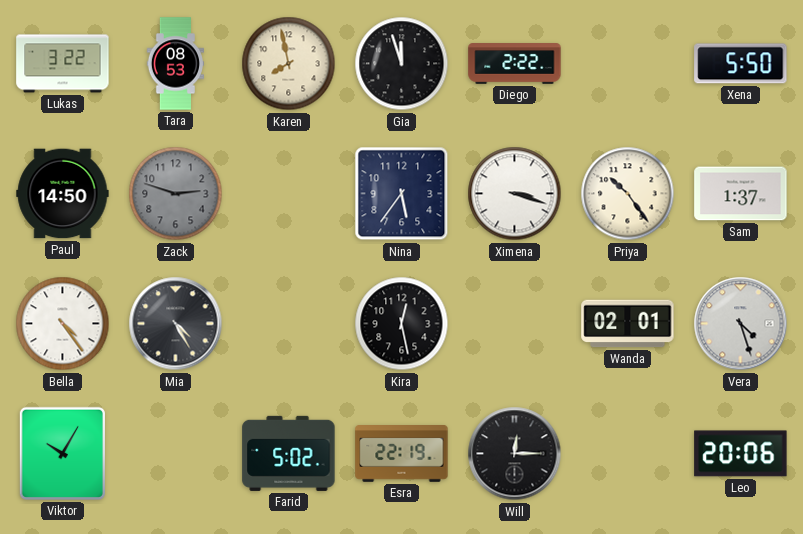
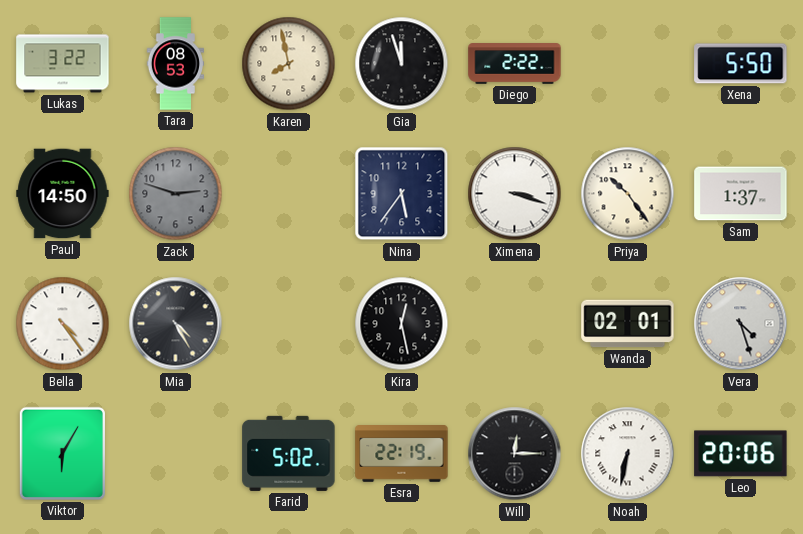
Viktor: 10:05 -> 6:05
Noah: none -> 6:32
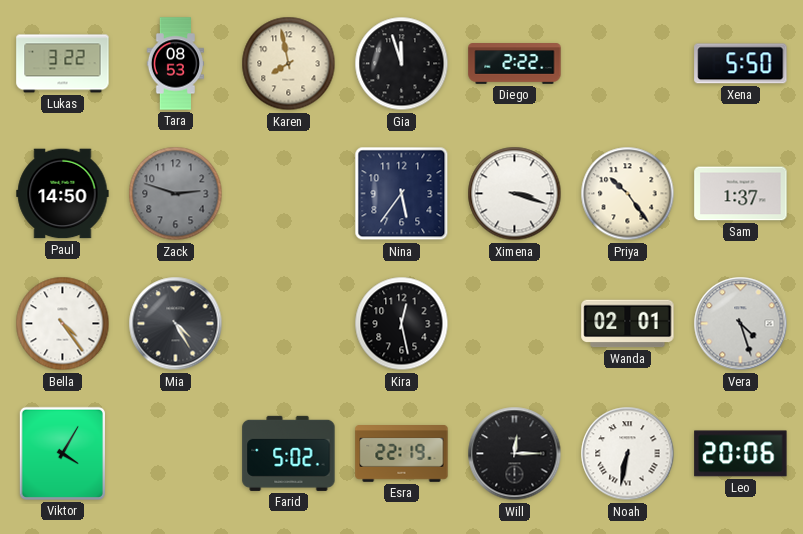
Viktor: 6:05 -> 4:05
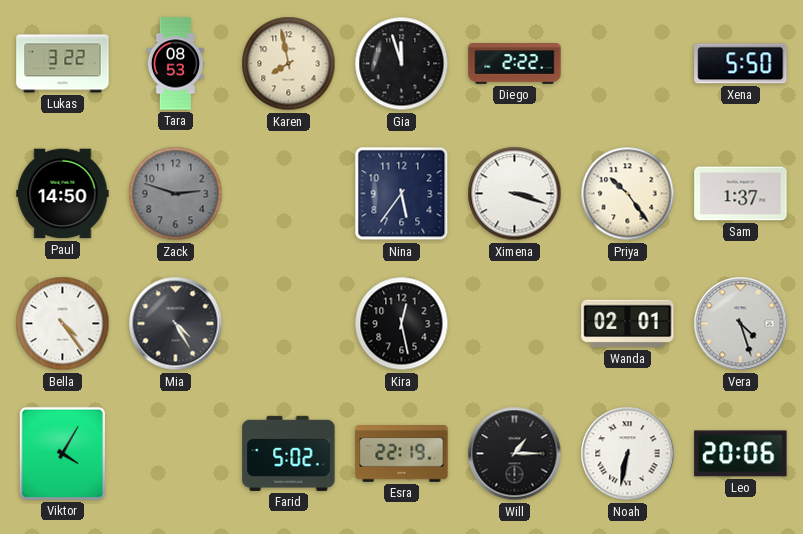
Will: 12:15 -> 1:15
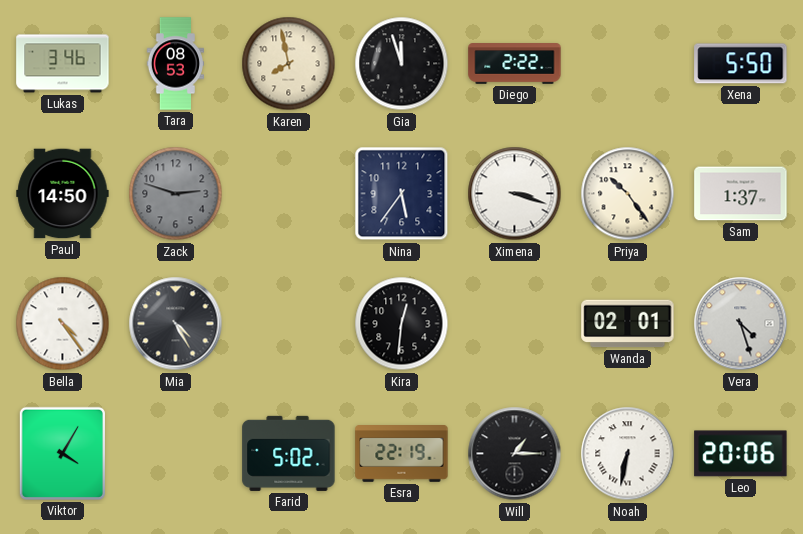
Lukas: 3:22 -> 3:46
Kira: 12:28 -> 12:31
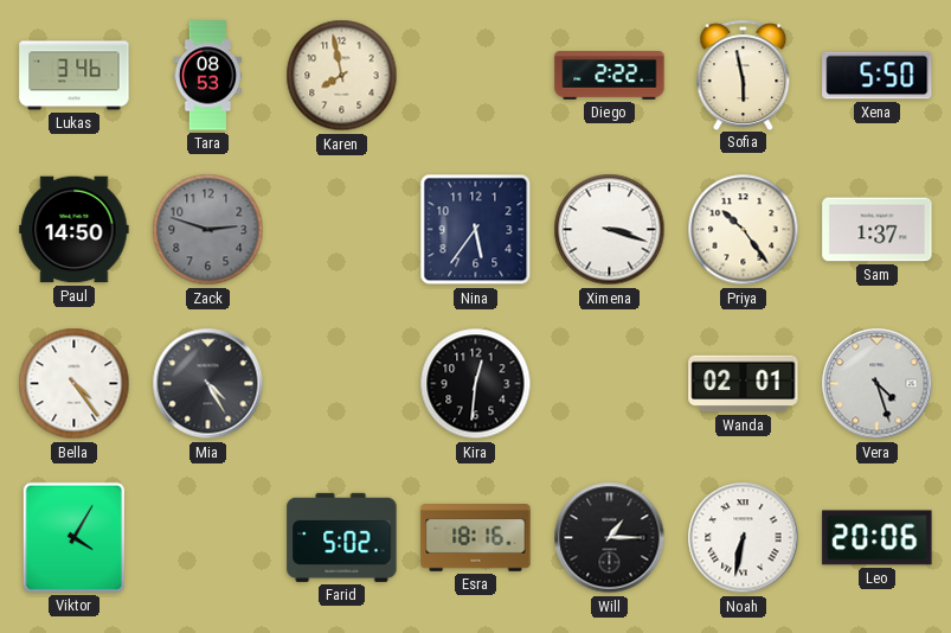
Gia: 11:57 -> none
Sofia: none -> 5:58
Esra: 22:19 -> 18:16
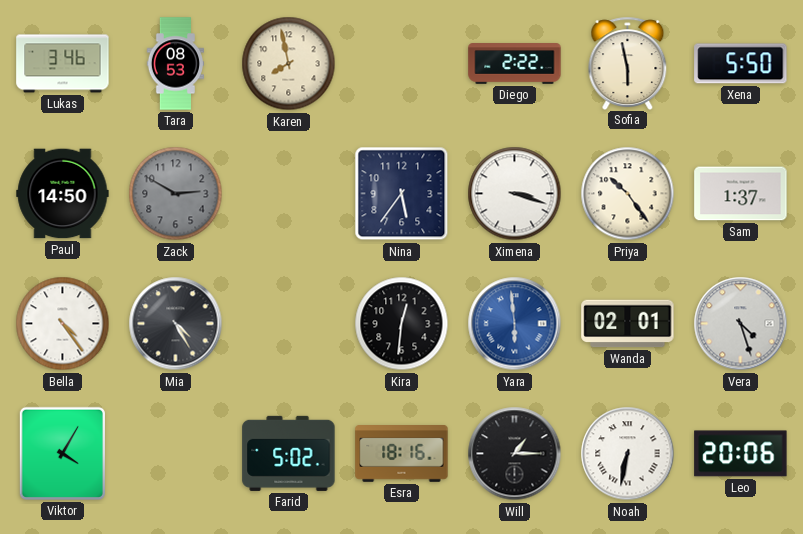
Zack: 2:48 -> 2:50
Yara: none -> 5:59
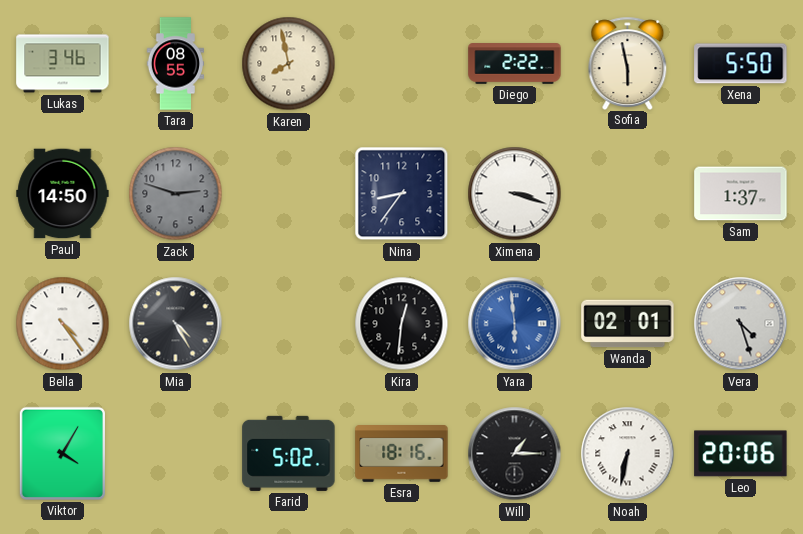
Tara: 08:53 -> 08:55
Zack: 2:50 -> 2:48
Nina: 5:36 -> 8:36
Priya: 10:24 -> none
